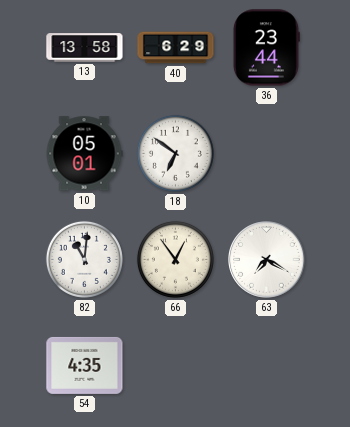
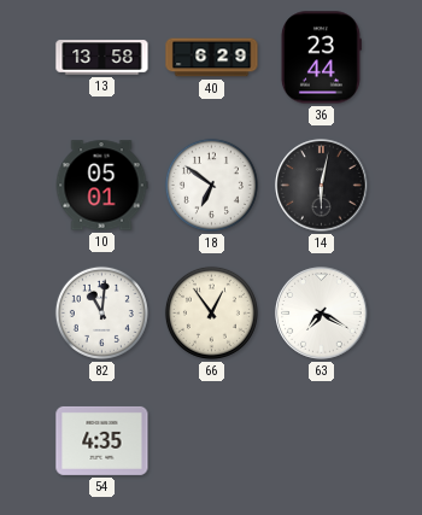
14: none -> 6:02
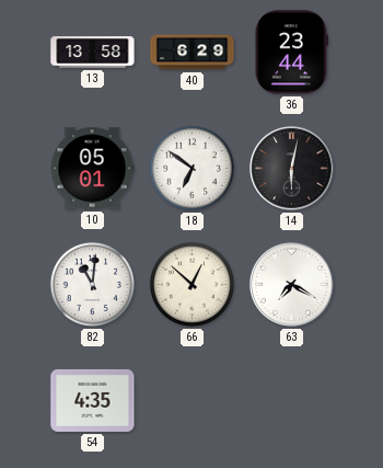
66: 12:54 -> 12:52
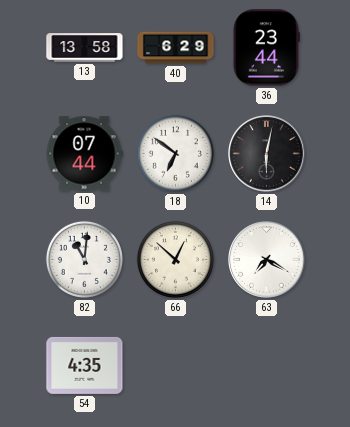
10: 05:01 -> 07:44
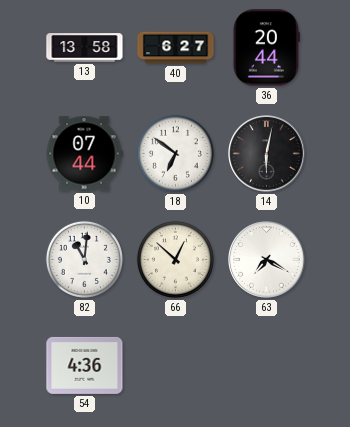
40: 6:29 -> 6:27
36: 23:44 -> 20:44
54: 4:35 -> 4:36
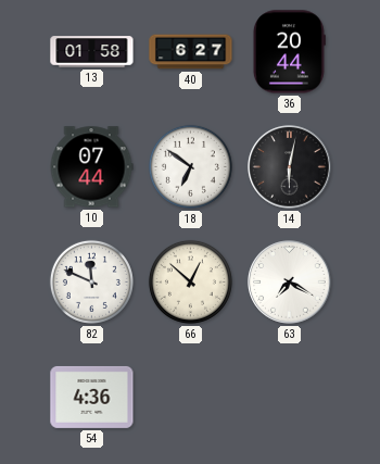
13: 13:58 -> 01:58
82: 11:01 -> 11:49
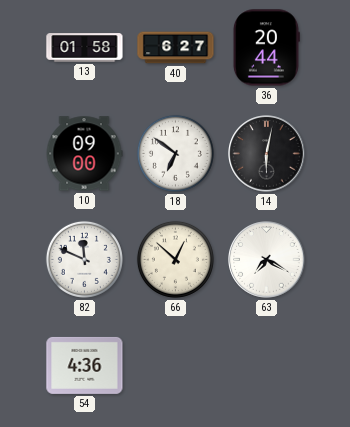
10: 07:44 -> 09:00
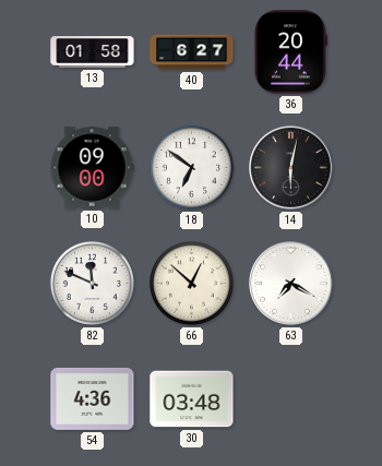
30: none -> 03:48
